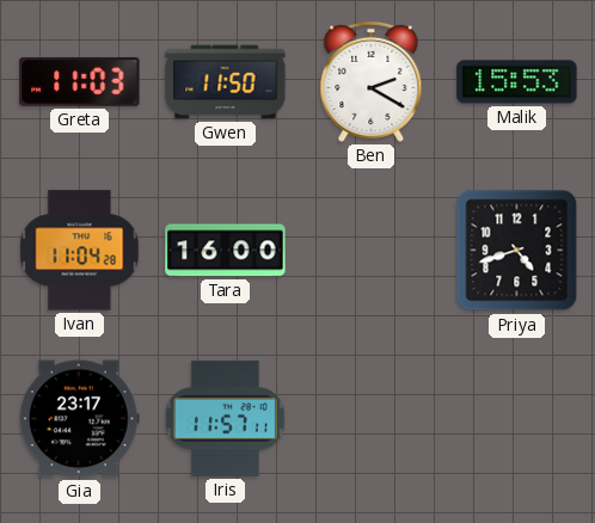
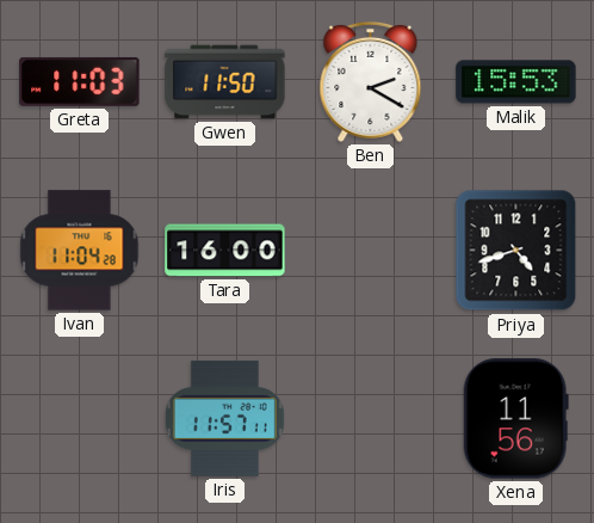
Gia: 23:17 -> none
Xena: none -> 11:56
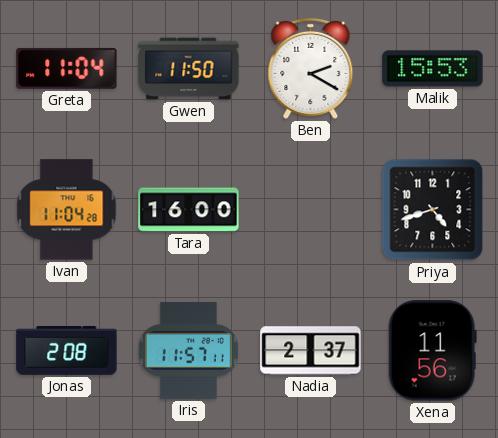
Greta: 11:03 -> 11:04
Jonas: none -> 2:08
Nadia: none -> 2:37
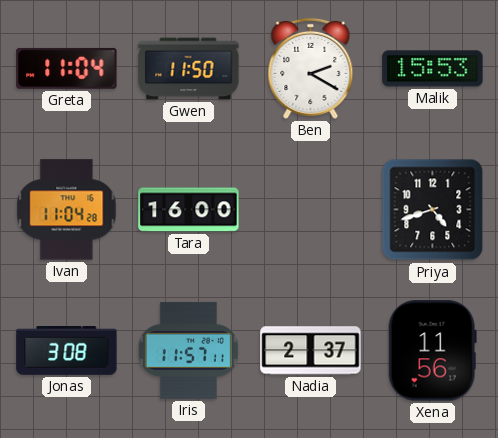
Jonas: 2:08 -> 3:08
